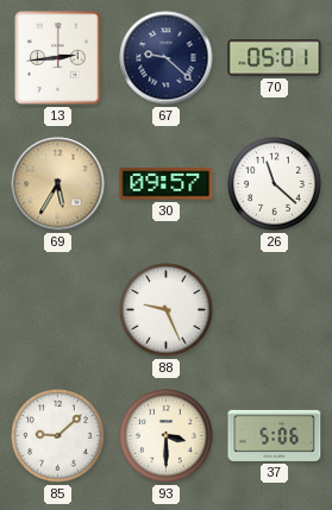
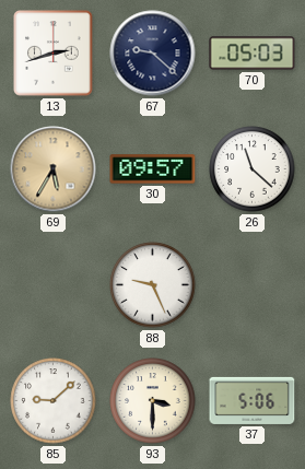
13: 2:44 -> 2:42
70: 05:01 -> 05:03
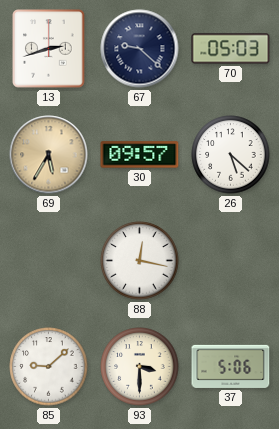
26: 11:22 -> 5:22
88: 9:26 -> 12:17
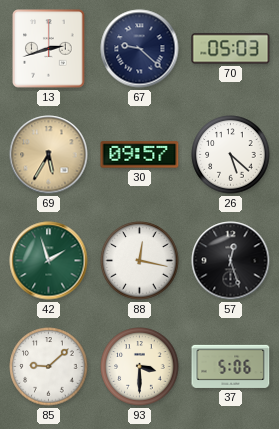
42: none -> 1:57
57: none -> 12:27
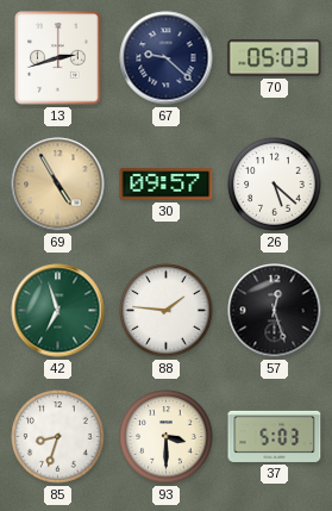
69: 5:35 -> 4:55
42: 1:57 -> 6:57
88: 12:17 -> 1:46
85: 9:08 -> 8:33
37: 5:06 -> 5:03
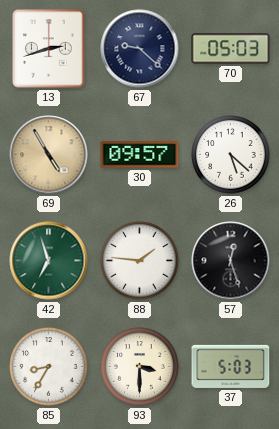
85: 8:33 -> 8:35
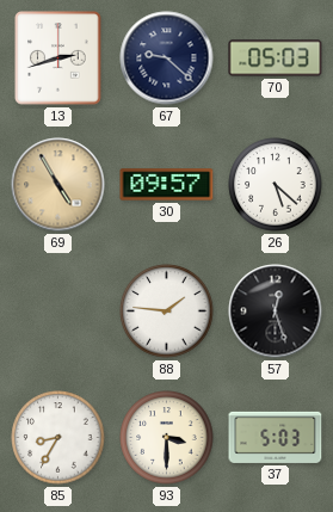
42: 6:57 -> none
